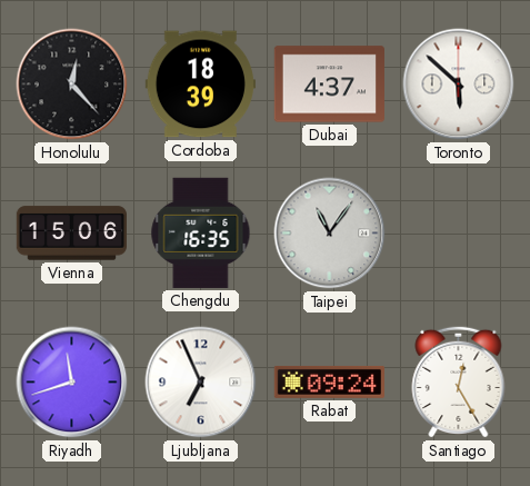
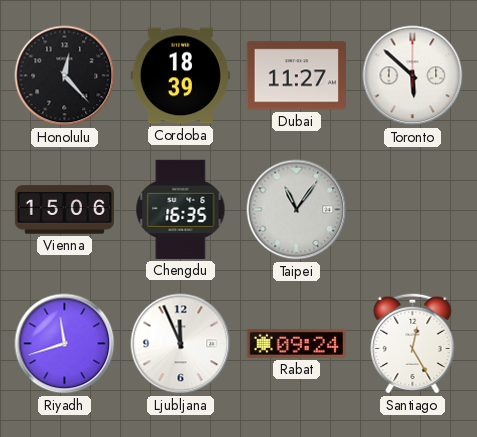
Dubai: 4:37 -> 11:27
Ljubljana: 6:56 -> 11:56
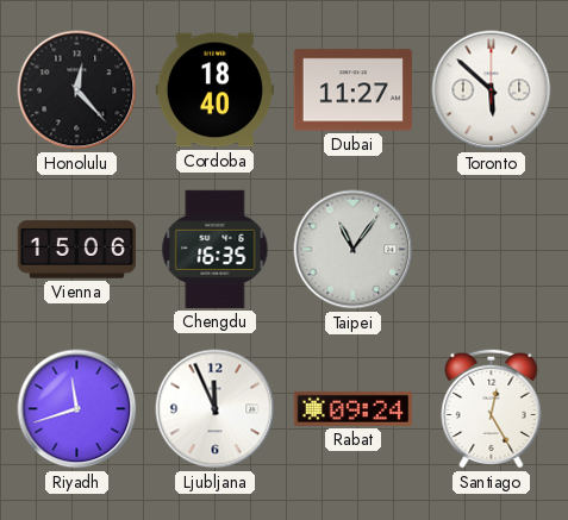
Cordoba: 18:39 -> 18:40
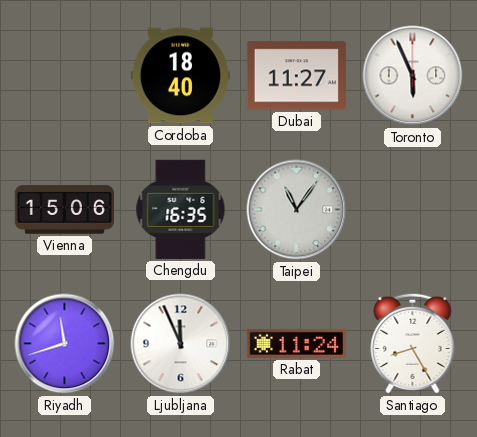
Honolulu: 12:23 -> none
Toronto: 5:52 -> 5:56
Rabat: 09:24 -> 11:24
Santiago: 12:25 -> 8:25
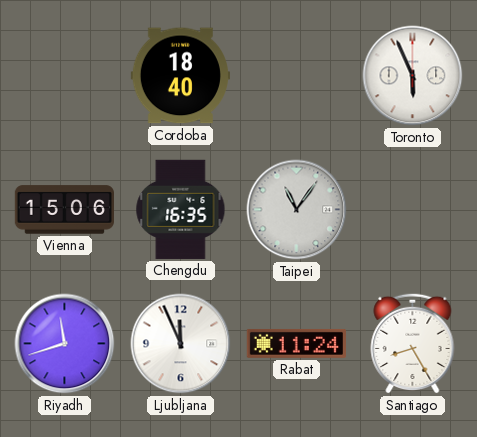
Dubai: 11:27 -> none
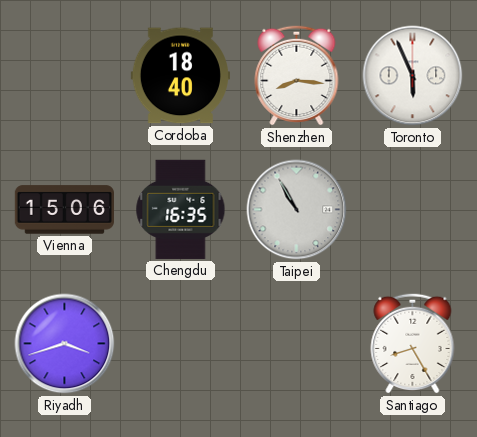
Shenzhen: none -> 8:16
Taipei: 11:06 -> 10:55
Riyadh: 11:42 -> 3:42
Ljubljana: 11:56 -> none
Rabat: 11:24 -> none
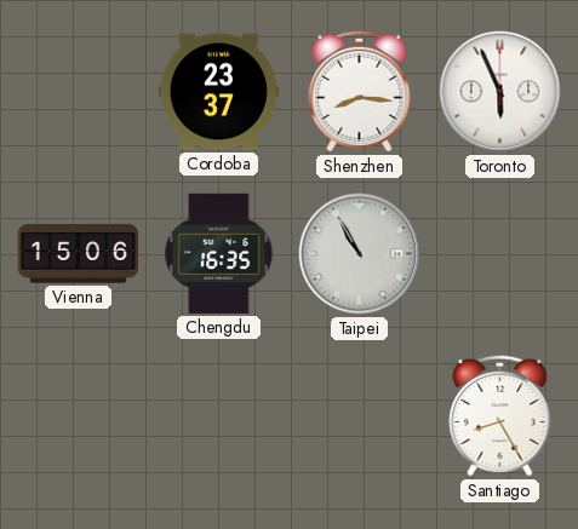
Cordoba: 18:40 -> 23:37
Riyadh: 3:42 -> none
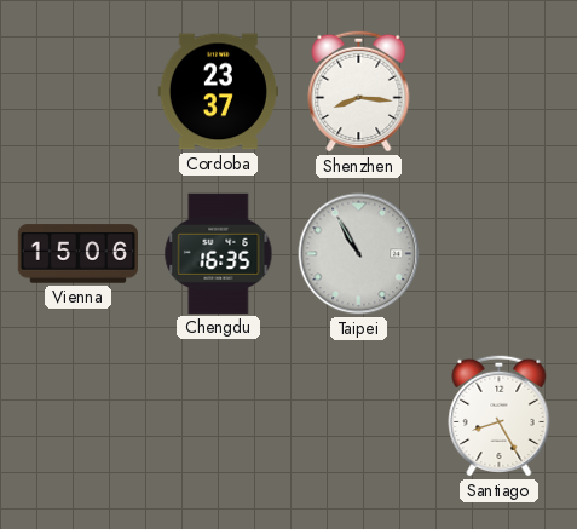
Toronto: 5:56 -> none
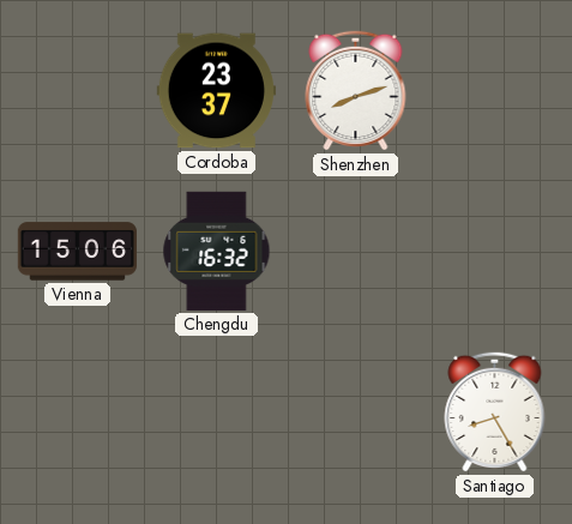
Shenzhen: 8:16 -> 8:12
Chengdu: 16:35 -> 16:32
Taipei: 10:55 -> none
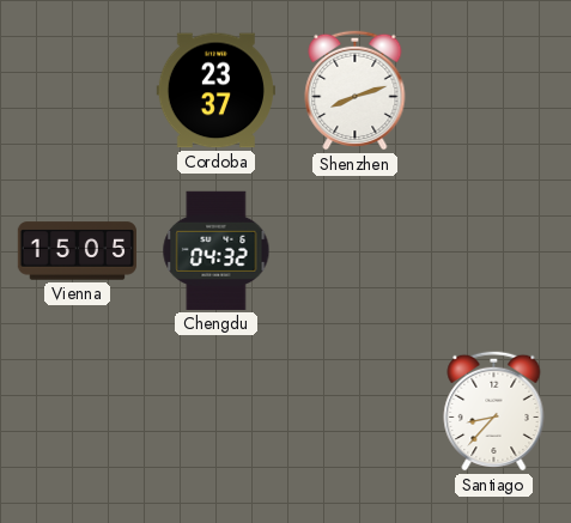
Vienna: 15:06 -> 15:05
Chengdu: 16:32 -> 04:32
Santiago: 8:25 -> 8:37
